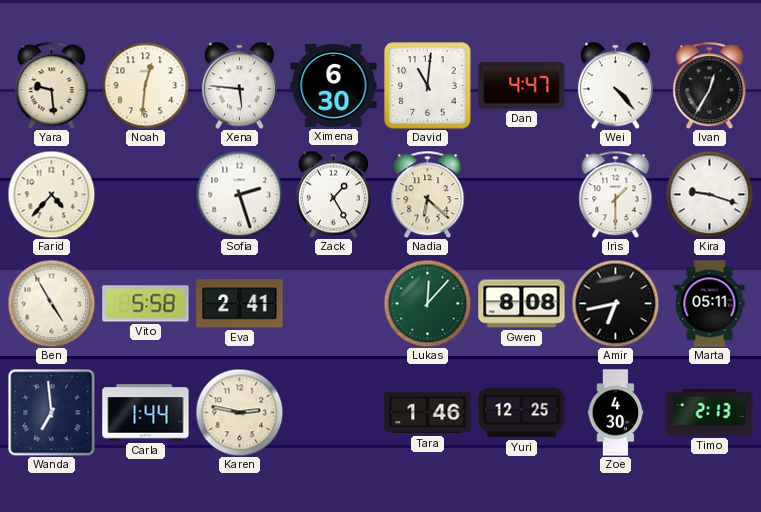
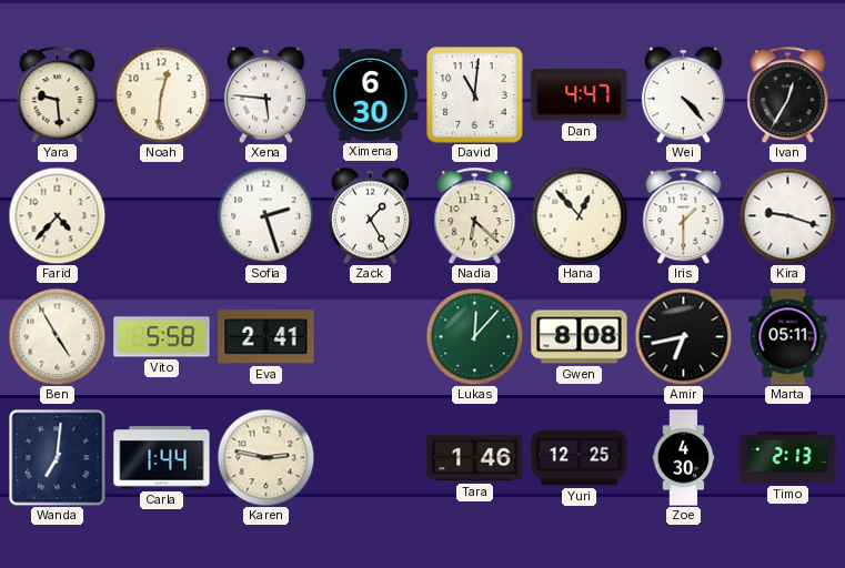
Hana: none -> 12:53
Wanda: 6:59 -> 7:01
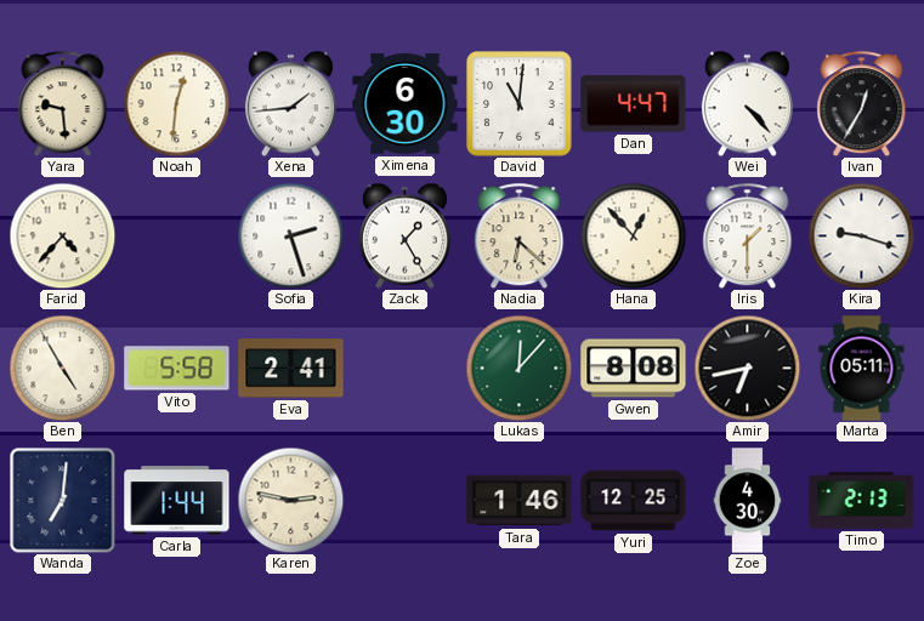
Xena: 5:46 -> 1:44
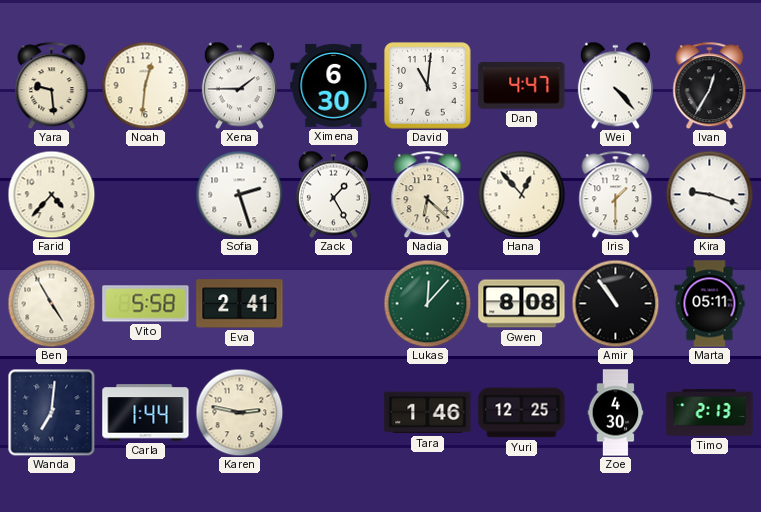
Xena: 1:44 -> 1:45
Amir: 6:43 -> 10:54
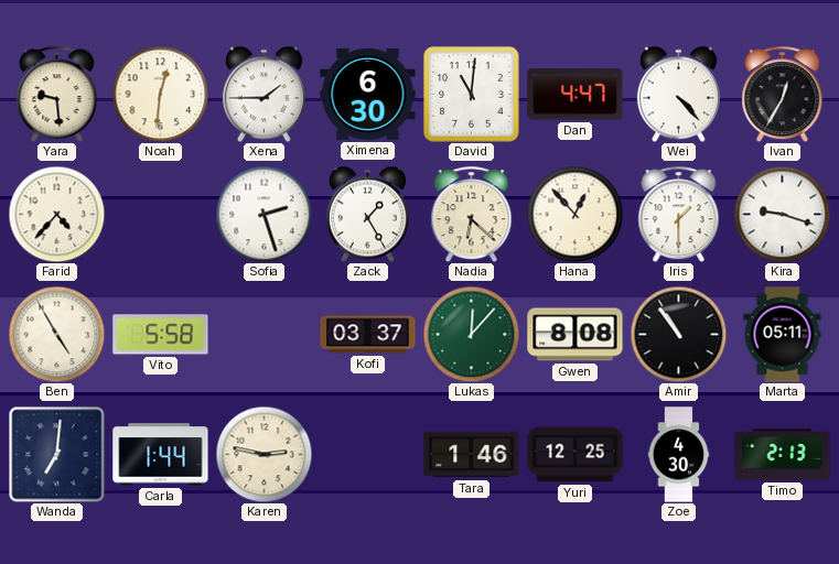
Eva: 2:41 -> none
Kofi: none -> 03:37
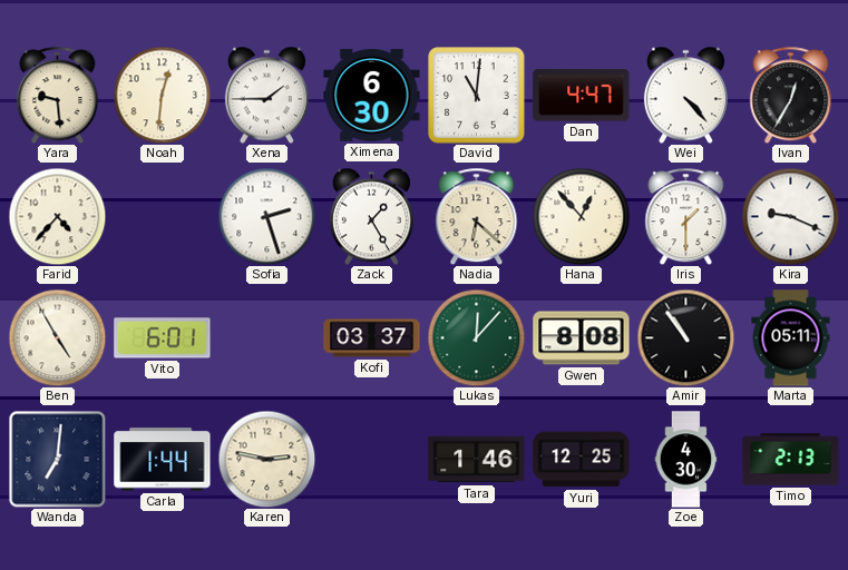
Kira: 9:18 -> 9:19
Vito: 5:58 -> 6:01
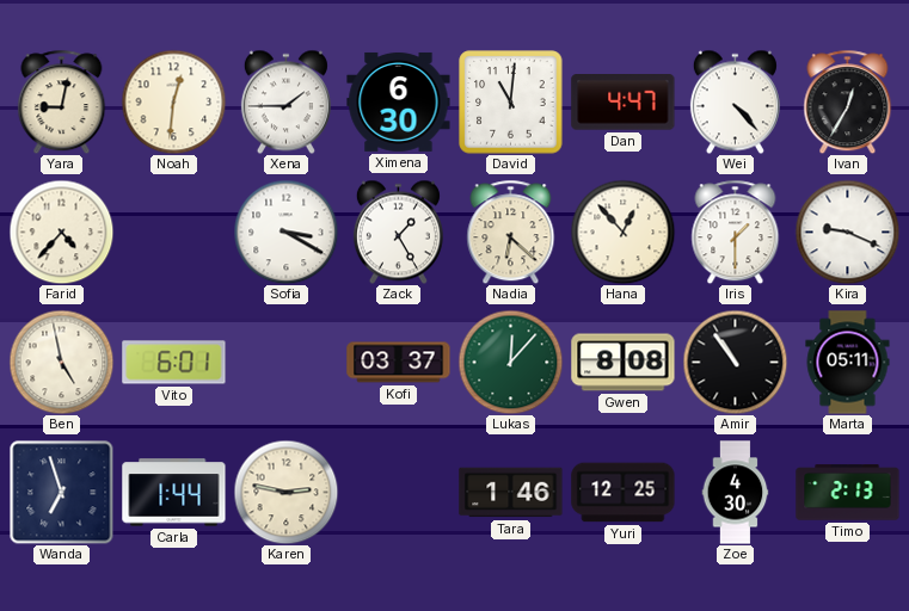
Yara: 9:29 -> 9:02
Sofia: 2:27 -> 3:20
Ben: 4:55 -> 4:58
Wanda: 7:01 -> 6:57
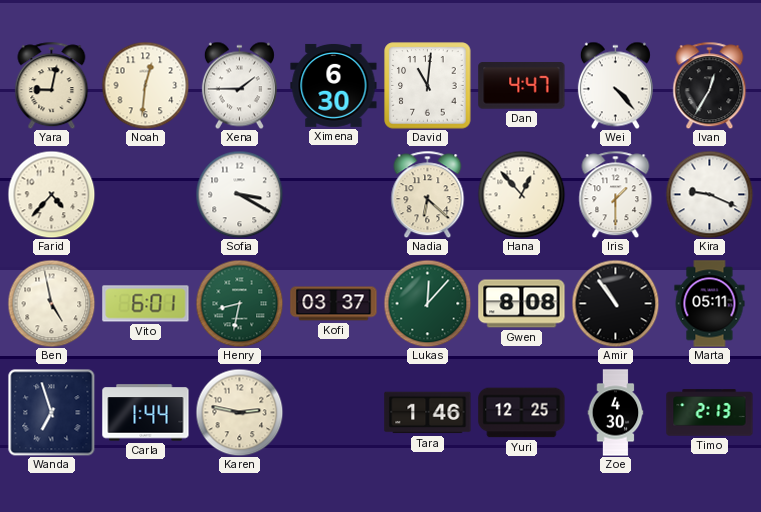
Zack: 1:25 -> none
Henry: none -> 8:32
